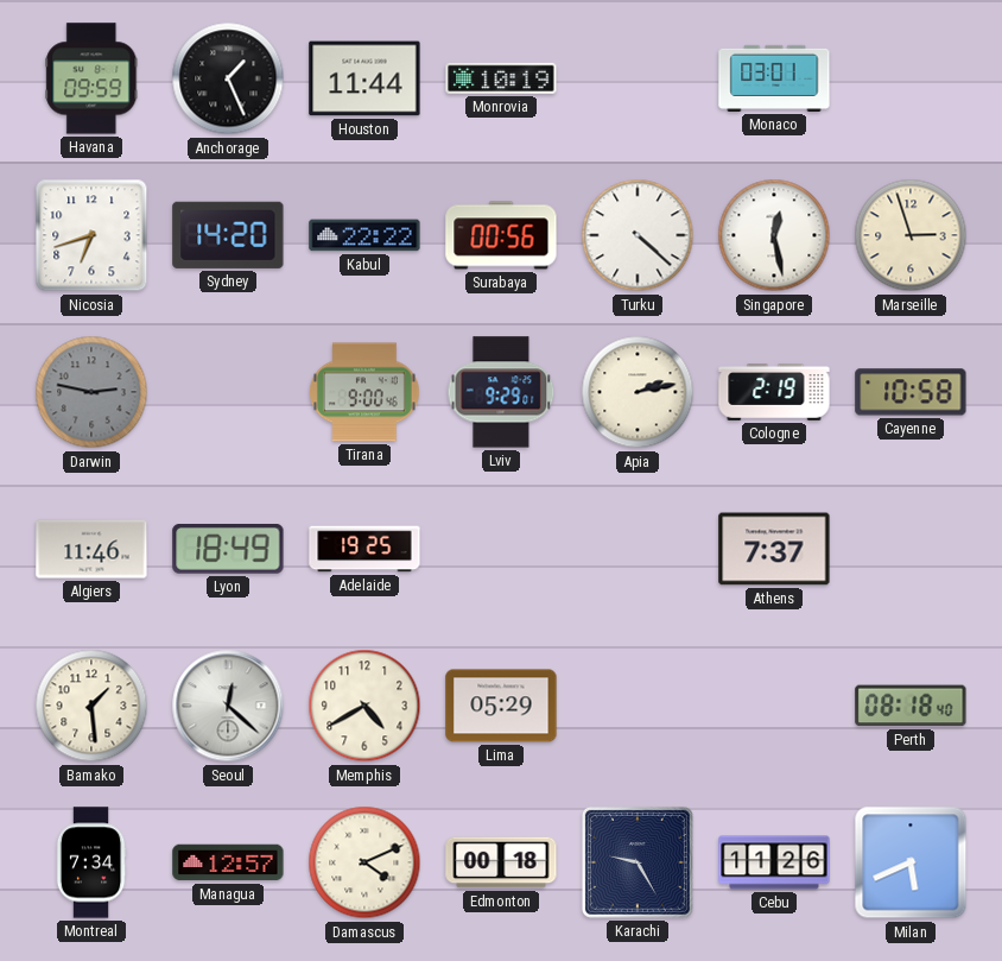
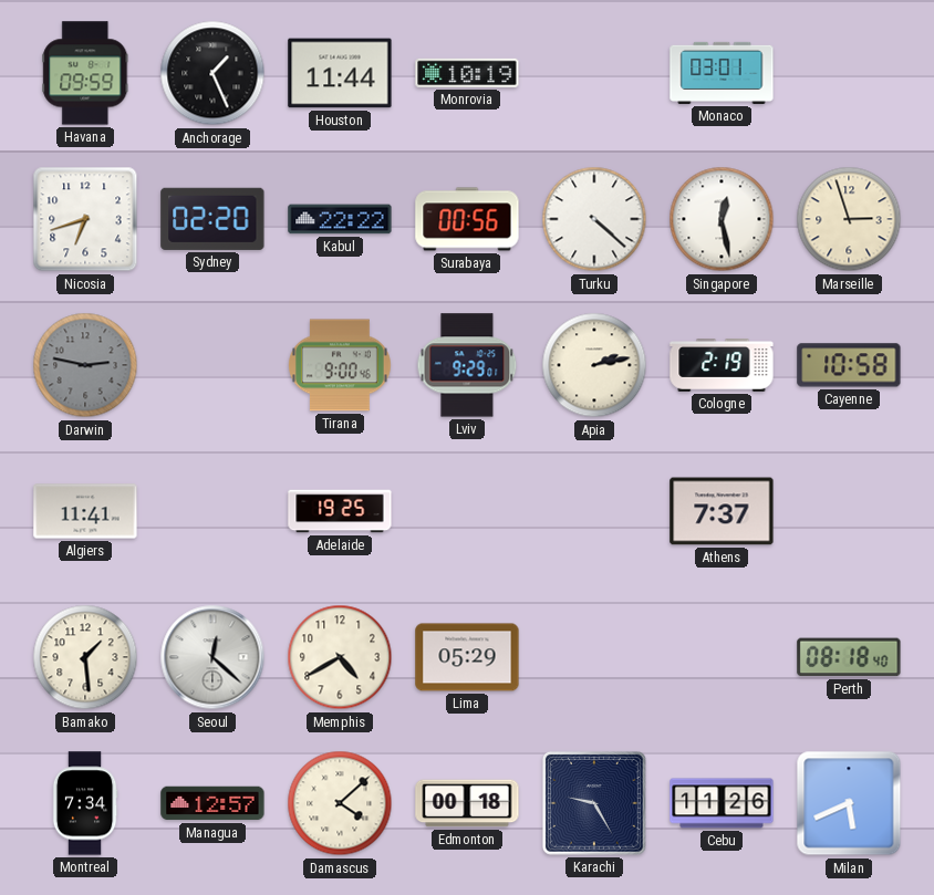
Sydney: 14:20 -> 02:20
Algiers: 11:46 -> 11:41
Lyon: 18:49 -> none
Damascus: 4:11 -> 4:08
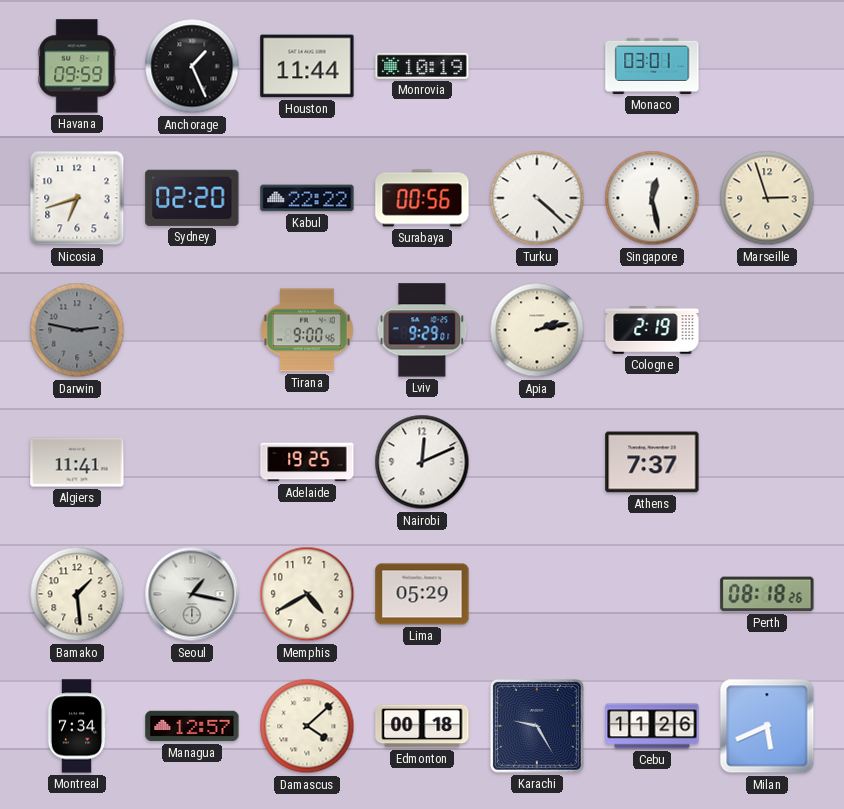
Cayenne: 10:58 -> none
Nairobi: none -> 12:11
Seoul: 12:22 -> 1:17
Perth: 08:18:40 -> 08:18:26
